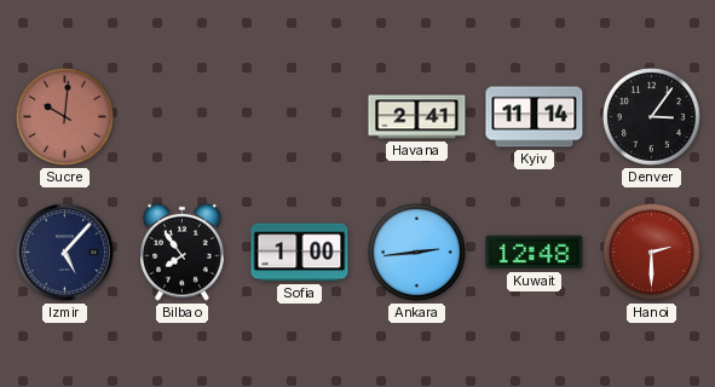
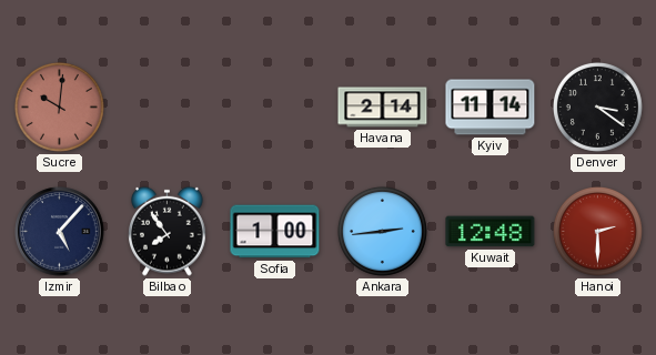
Havana: 2:41 -> 2:14
Denver: 3:06 -> 3:21
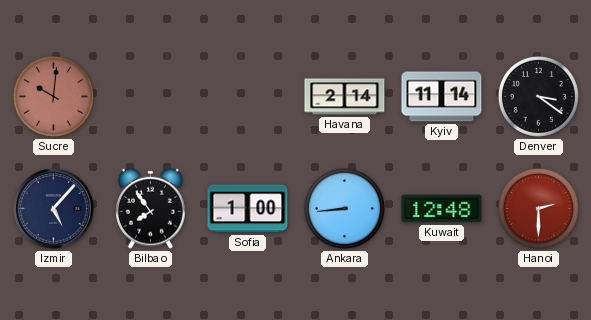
Ankara: 2:44 -> 8:44
